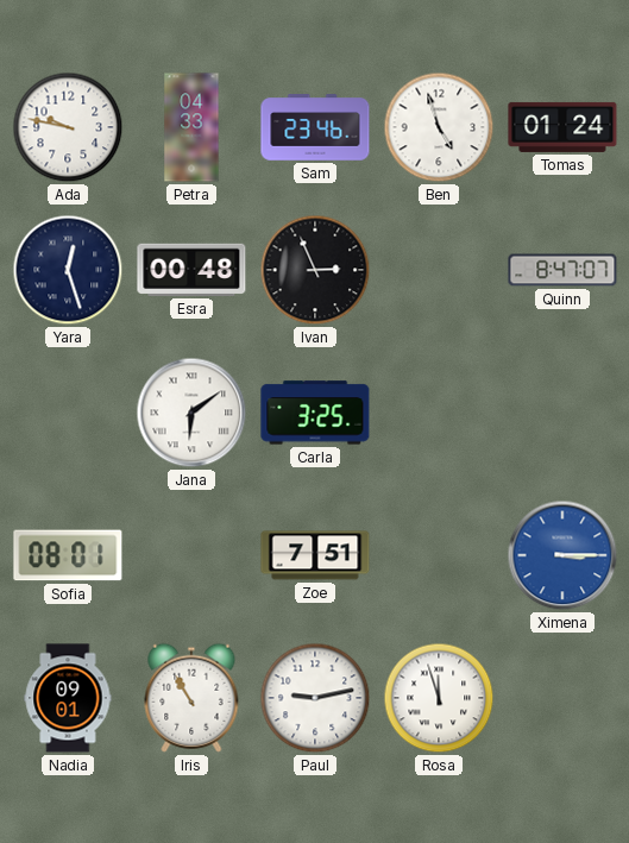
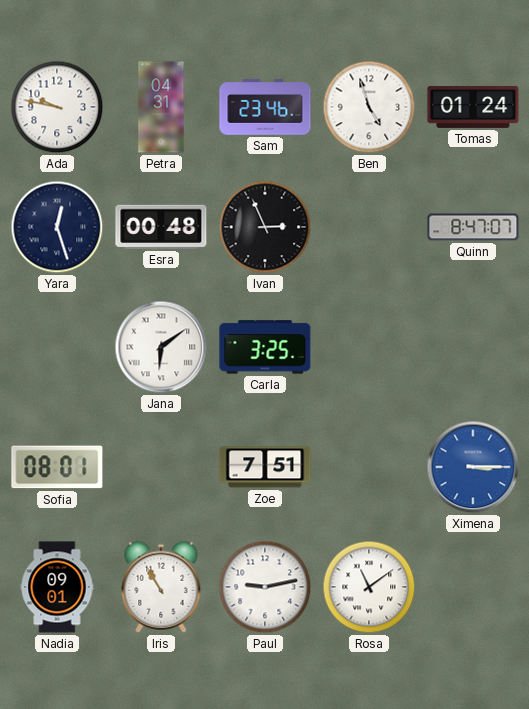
Petra: 04:33 -> 04:31
Rosa: 11:57 -> 11:09
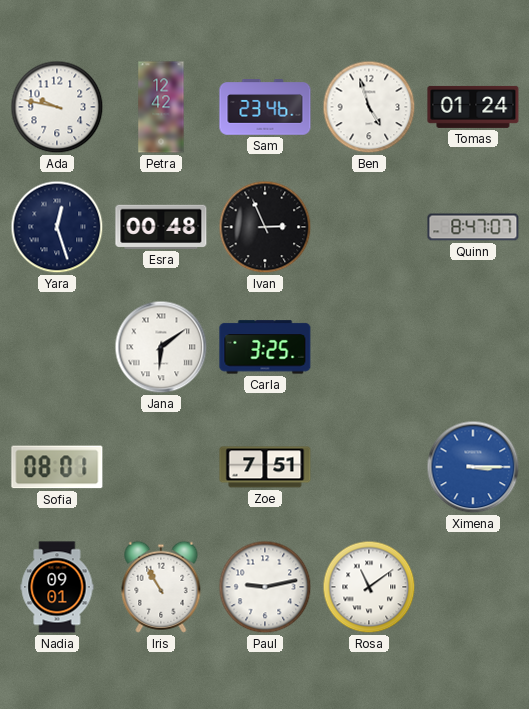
Petra: 04:31 -> 12:42
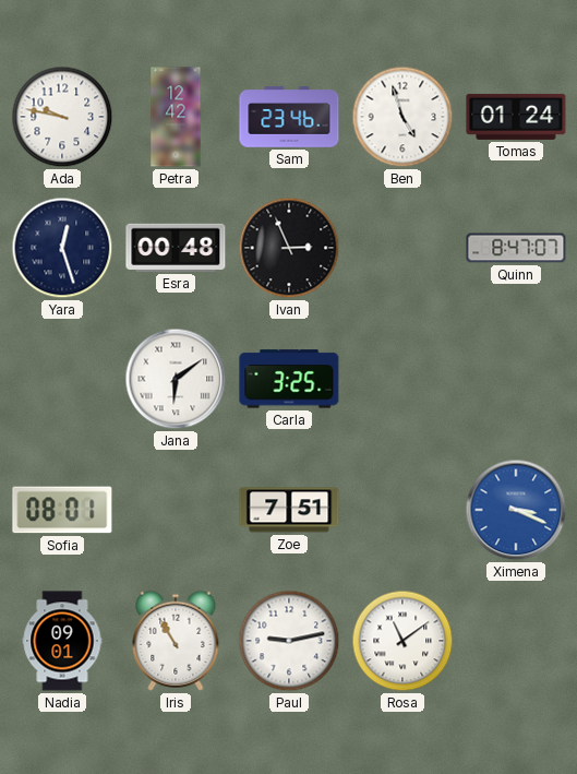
Ximena: 3:15 -> 3:19
